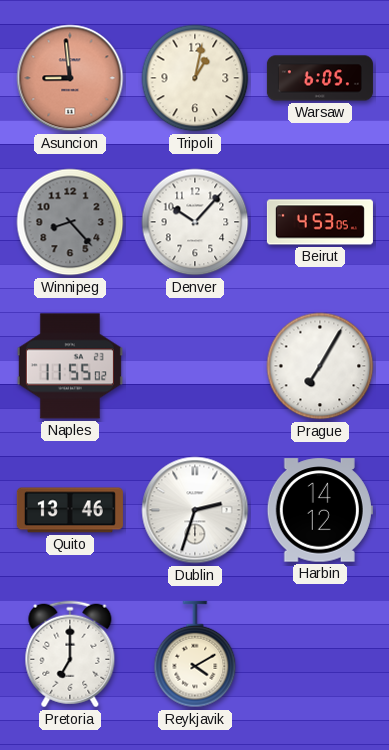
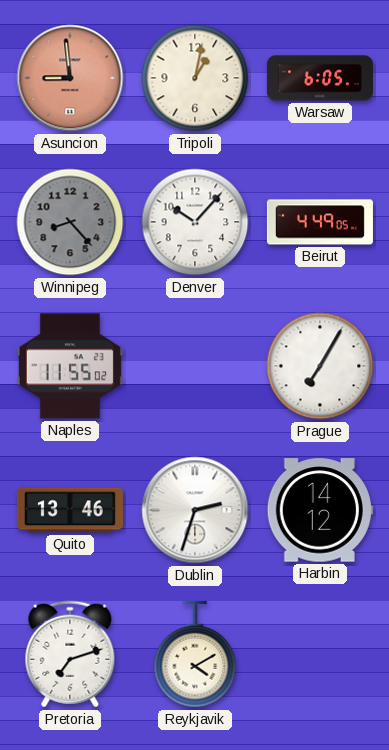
Beirut: 4:53 -> 4:49
Pretoria: 7:00 -> 7:12
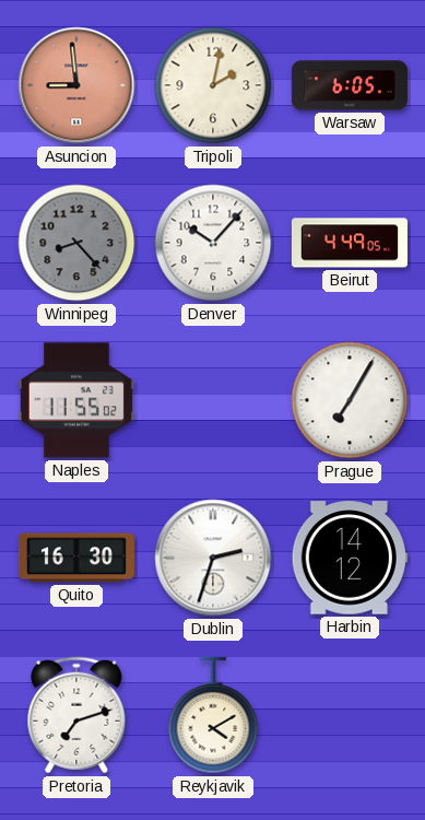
Tripoli: 1:02 -> 2:02
Quito: 13:46 -> 16:30
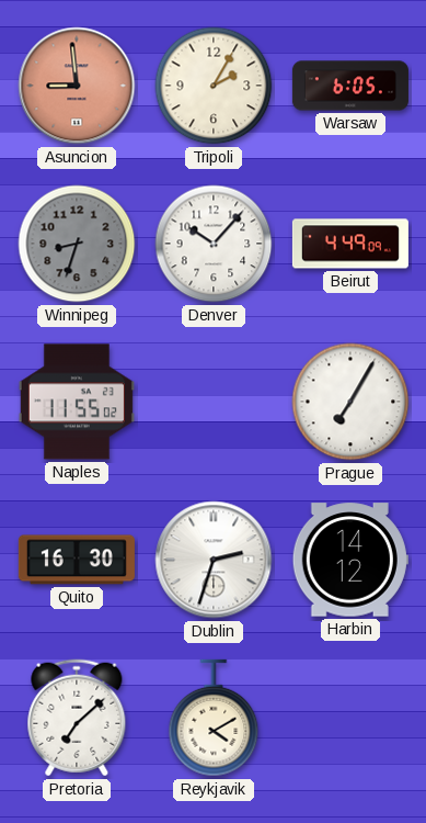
Tripoli: 2:02 -> 2:05
Winnipeg: 8:23 -> 8:33
Beirut: 4:49:05 -> 4:49:09
Pretoria: 7:12 -> 7:08
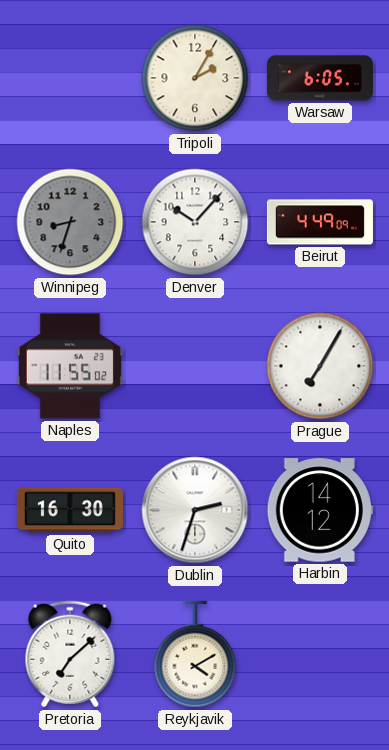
Asuncion: 8:59 -> none
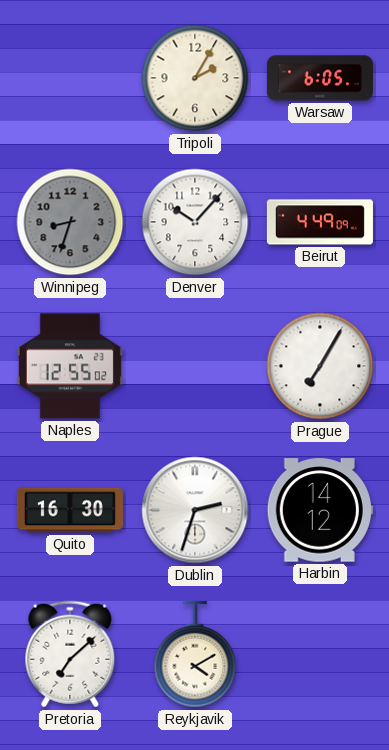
Naples: 11:55 -> 12:55
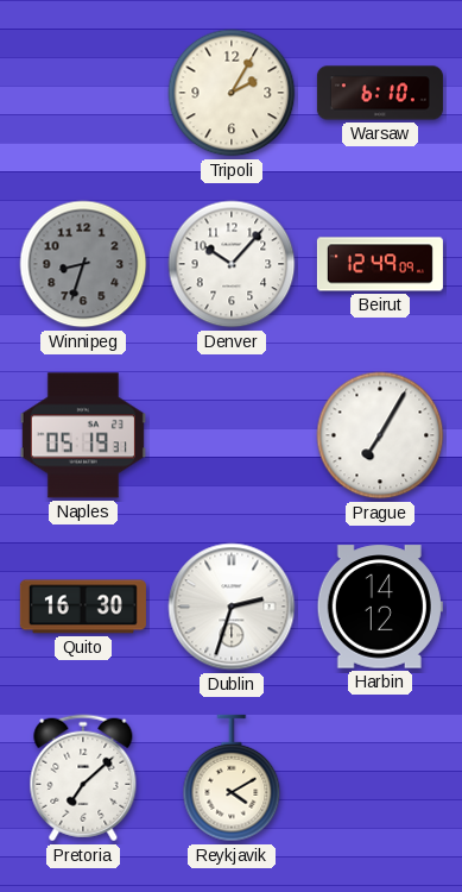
Warsaw: 6:05 -> 6:10
Beirut: 4:49 -> 12:49
Naples: 12:55 -> 05:19
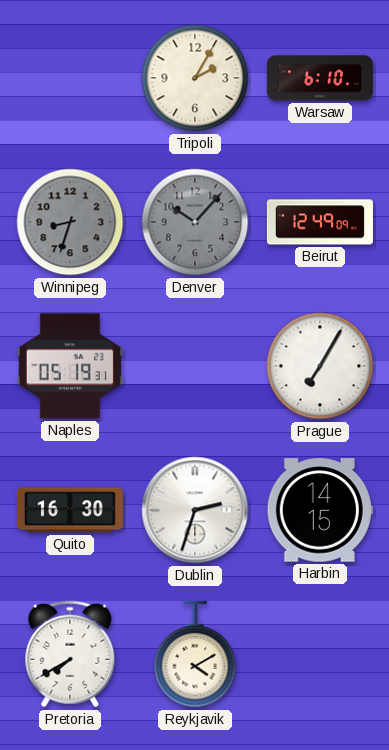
Denver dial: white -> grey
Harbin: 14:12 -> 14:15
Pretoria: 7:08 -> 7:40
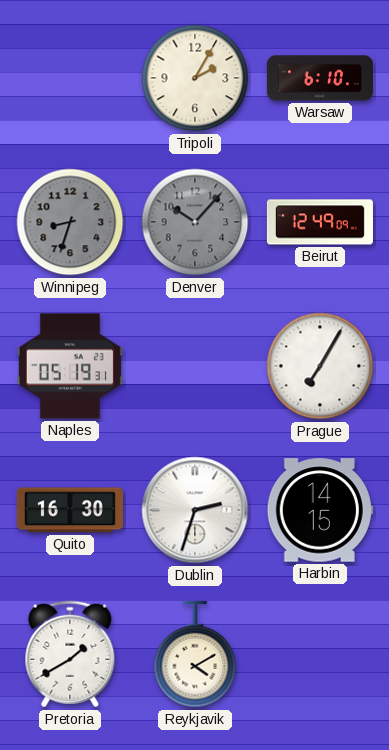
Pretoria: 7:40 -> 1:40
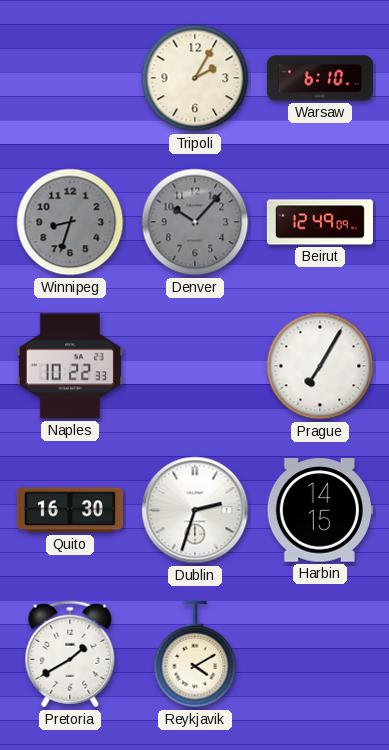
Naples: 05:19 -> 10:22
